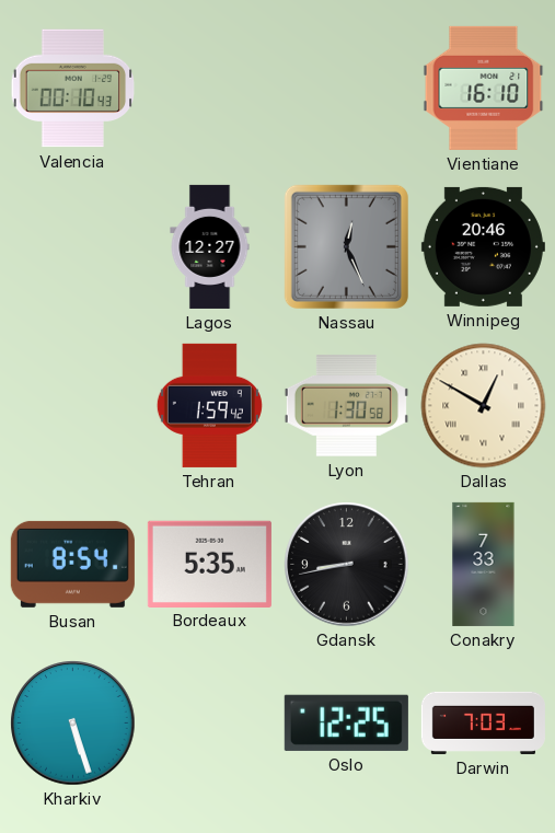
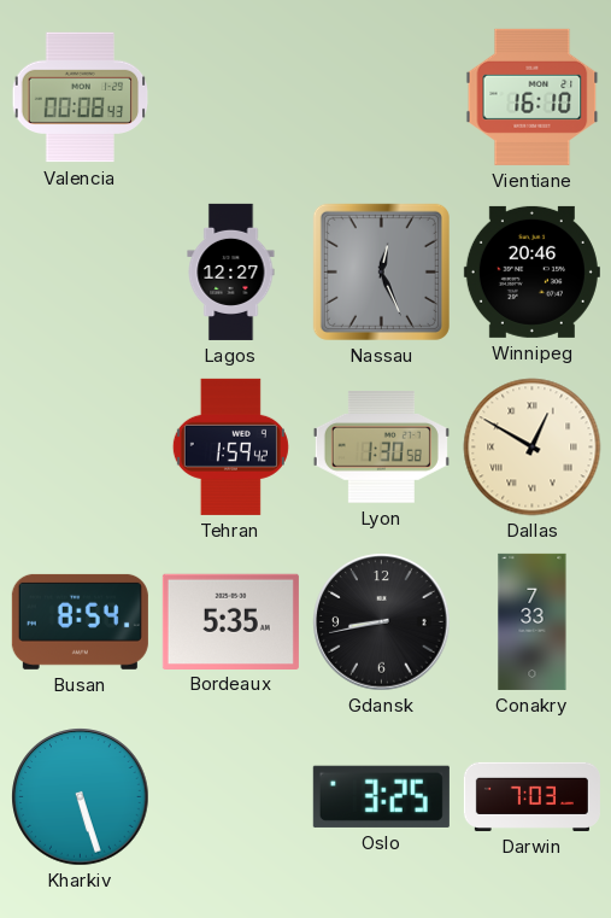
Valencia: 00:10 -> 00:08
Oslo: 12:25 -> 3:25
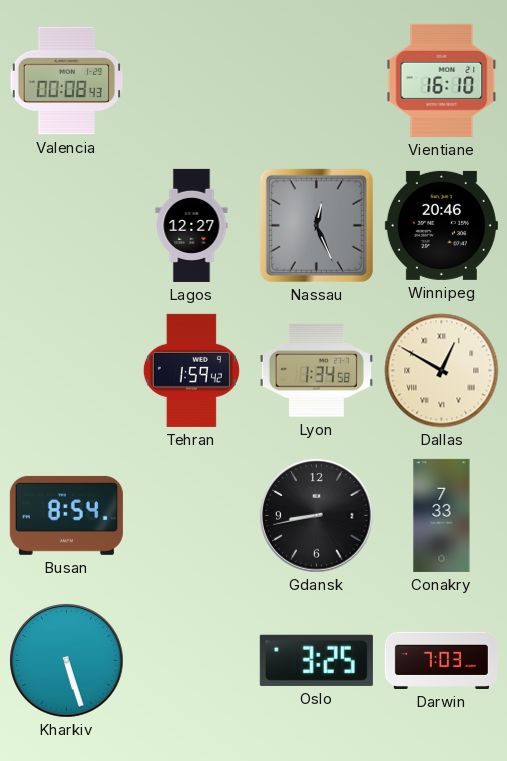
Lyon: 1:30 -> 1:34
Bordeaux: 5:35 -> none
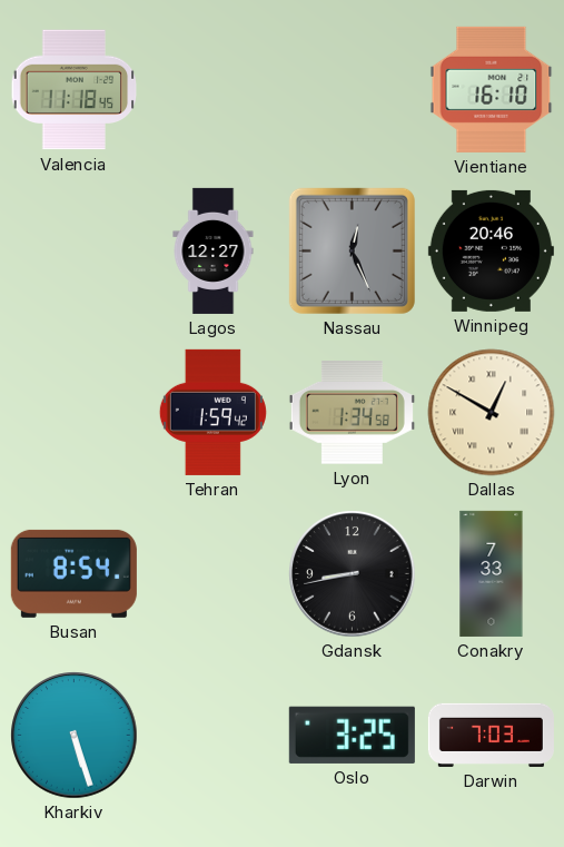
Valencia: 00:08 -> 11:18
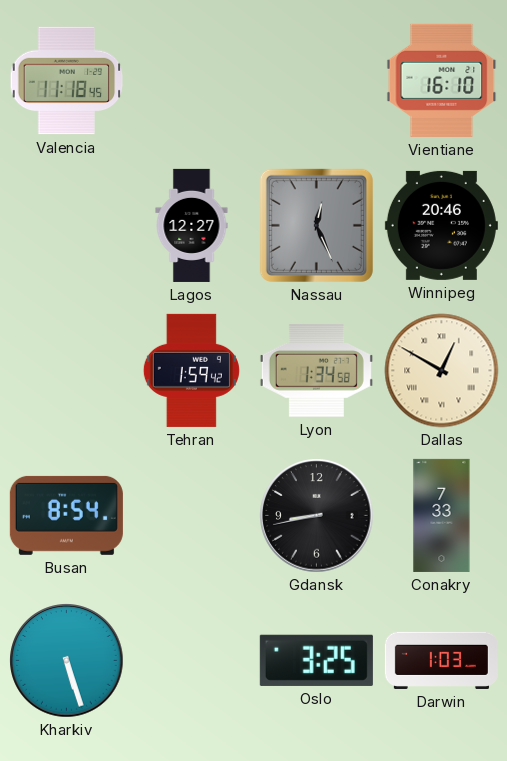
Darwin: 7:03 -> 1:03
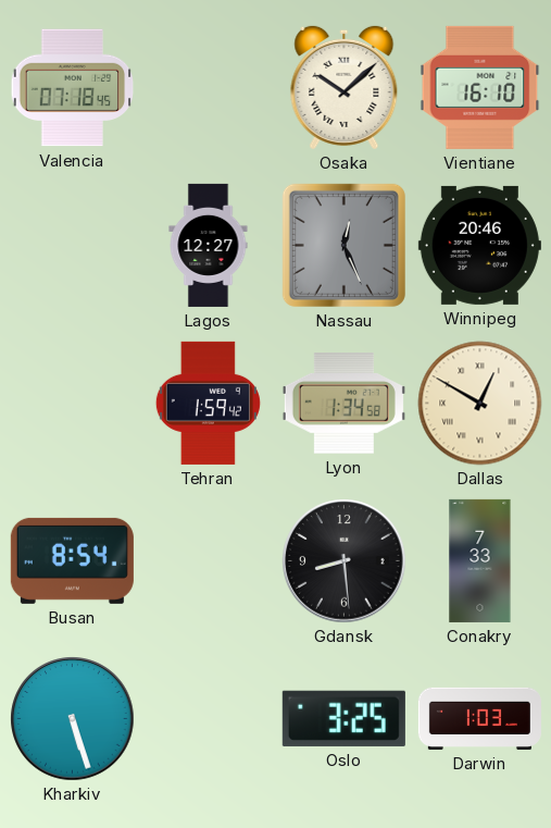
Valencia: 11:18 -> 07:18
Osaka: none -> 10:08
Gdansk: 8:43 -> 8:29
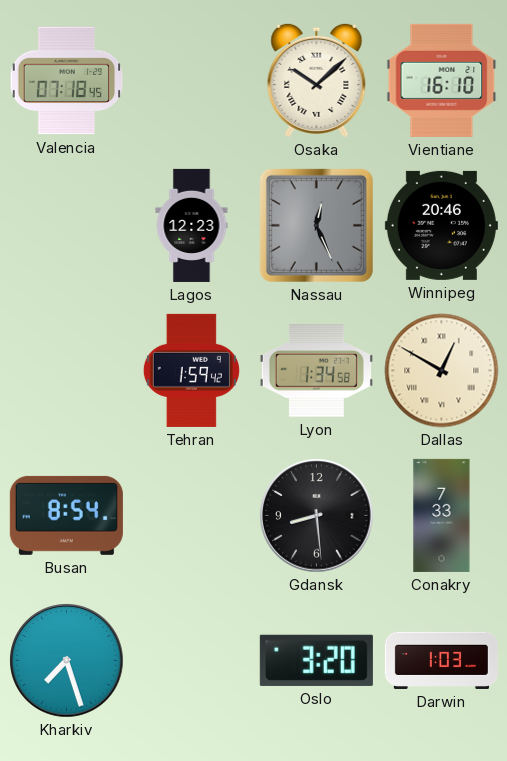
Lagos: 12:27 -> 12:23
Kharkiv: 5:27 -> 7:27
Oslo: 3:25 -> 3:20
